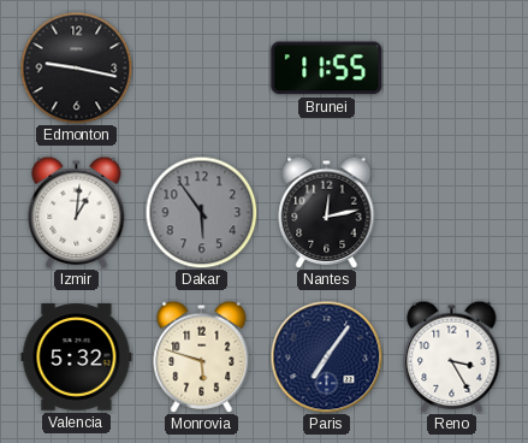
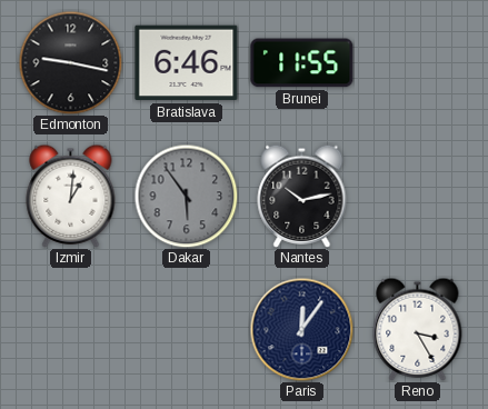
Bratislava: none -> 6:46
Nantes: 12:13 -> 10:13
Valencia: 5:32 -> none
Monrovia: 5:48 -> none
Paris: 7:06 -> 12:06
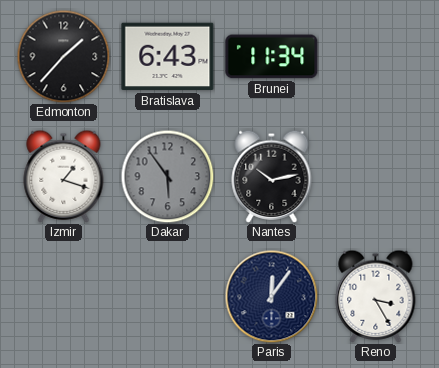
Edmonton: 9:17 -> 1:37
Bratislava: 6:46 -> 6:43
Brunei: 11:55 -> 11:34
Izmir: 1:01 -> 1:18
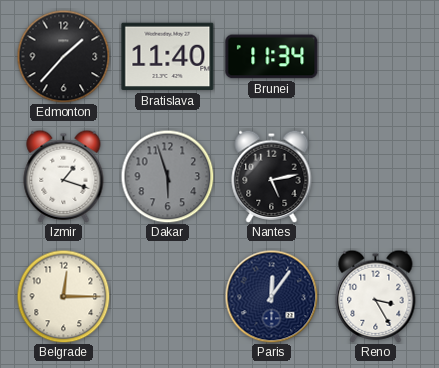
Bratislava: 6:43 -> 11:40
Dakar: 5:54 -> 5:57
Nantes: 10:13 -> 5:13
Belgrade: none -> 12:15
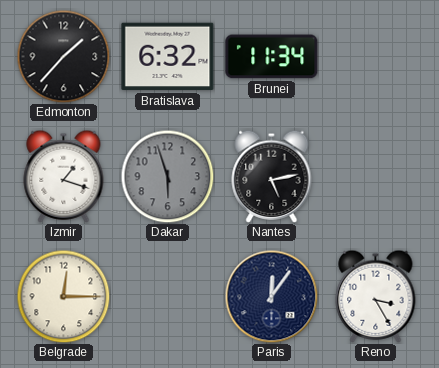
Bratislava: 11:40 -> 6:32
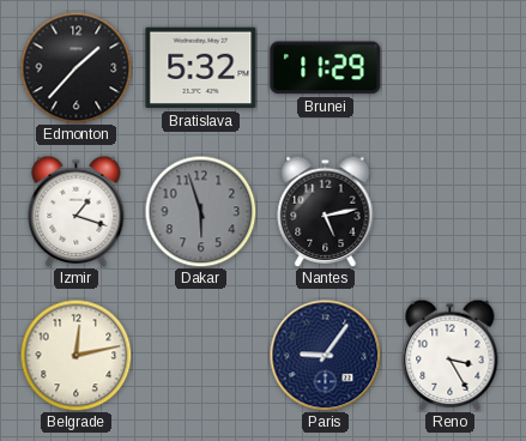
Bratislava: 6:32 -> 5:32
Brunei: 11:34 -> 11:29
Belgrade: 12:15 -> 12:13
Paris: 12:06 -> 9:06
